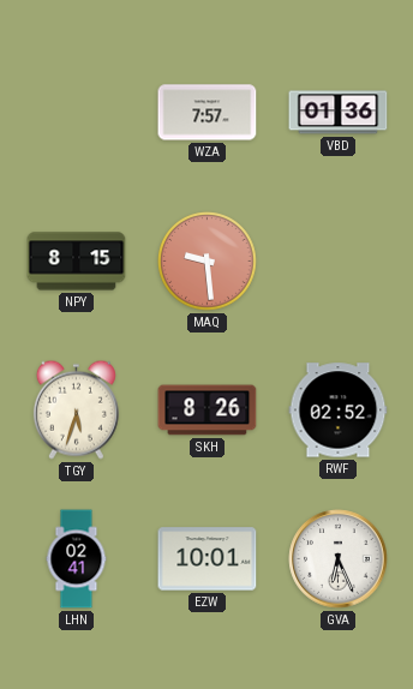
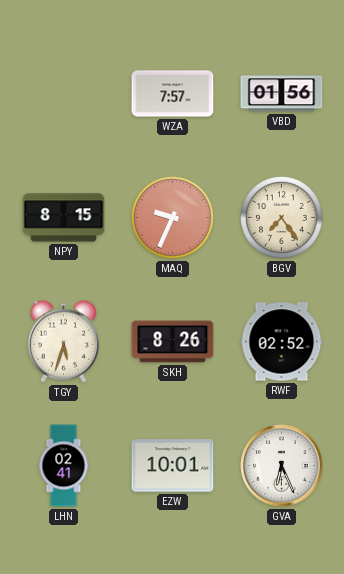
VBD: 01:36 -> 01:56
MAQ: 9:29 -> 9:34
BGV: none -> 7:24
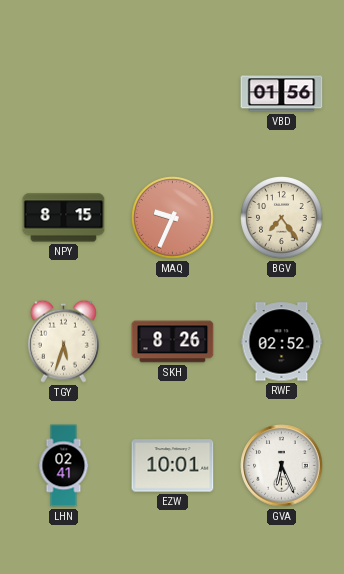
WZA: 7:57 -> none
